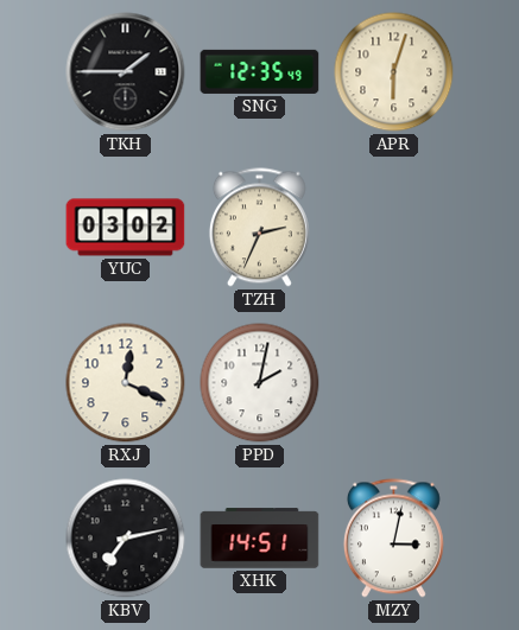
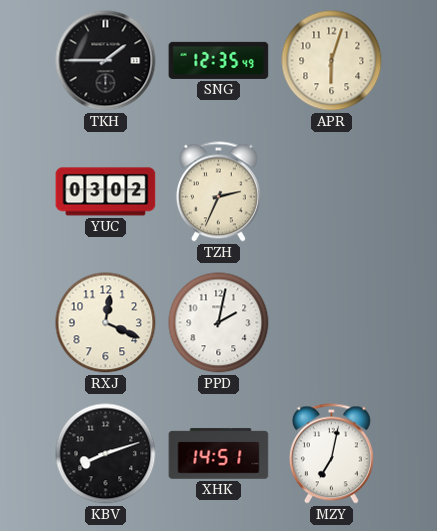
KBV: 7:13 -> 8:12
MZY: 3:02 -> 7:02
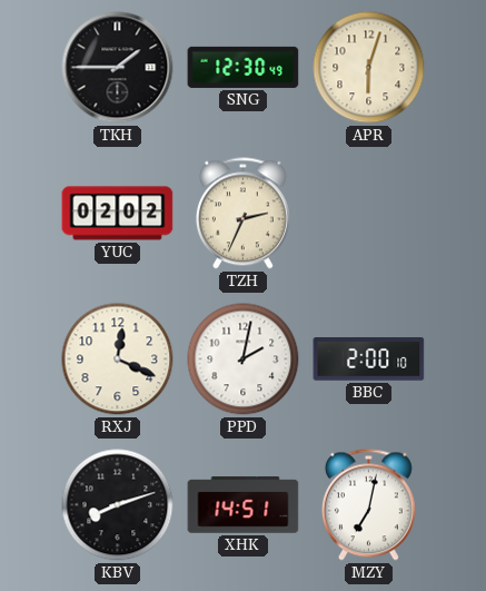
SNG: 12:35 -> 12:30
YUC: 03:02 -> 02:02
BBC: none -> 2:00
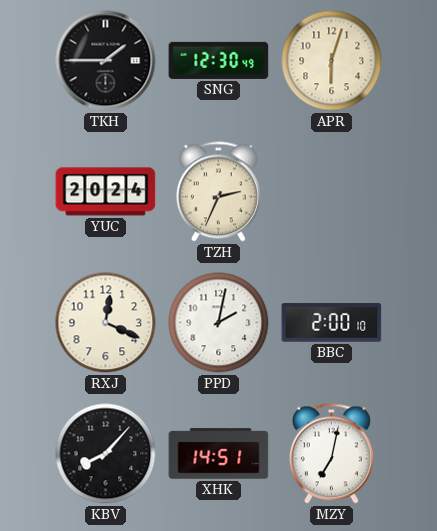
YUC: 02:02 -> 20:24
KBV: 8:12 -> 8:07
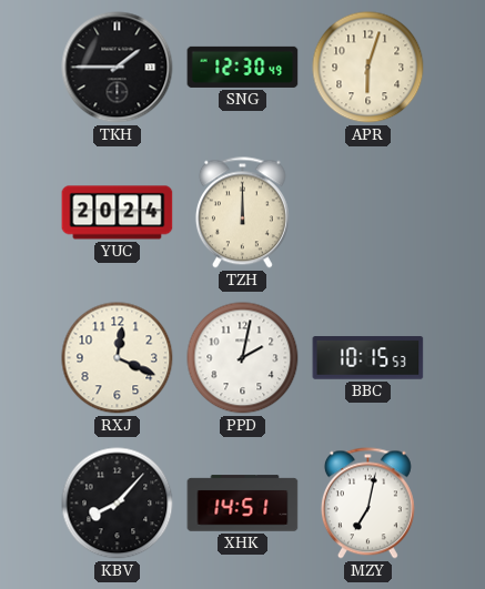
TZH: 2:34 -> 12:00
BBC: 2:00 -> 10:15
